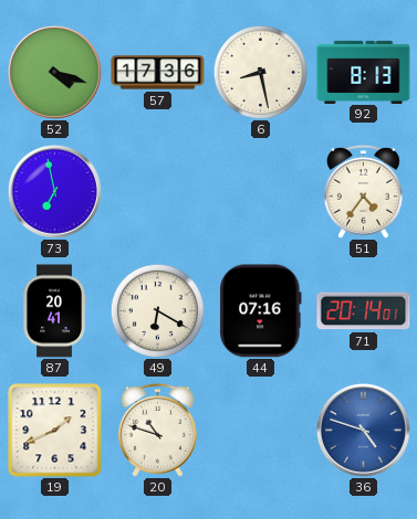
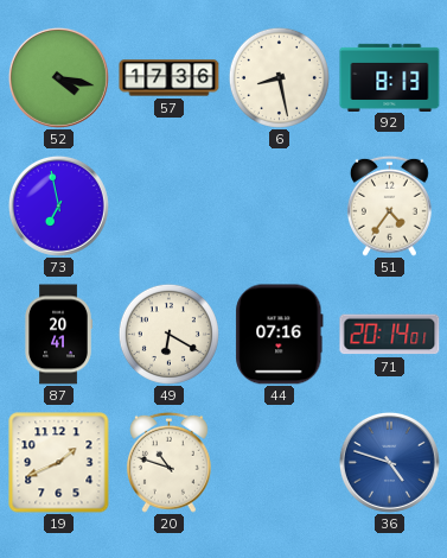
52: 4:18 -> 4:17
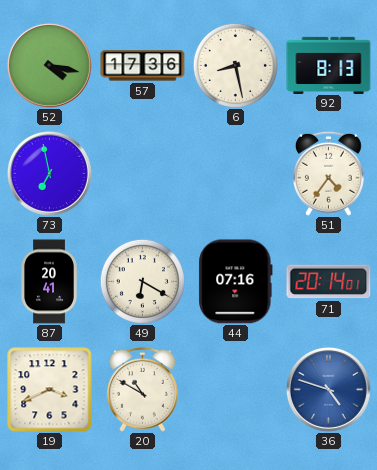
19: 1:41 -> 3:41
20: 10:48 -> 10:50
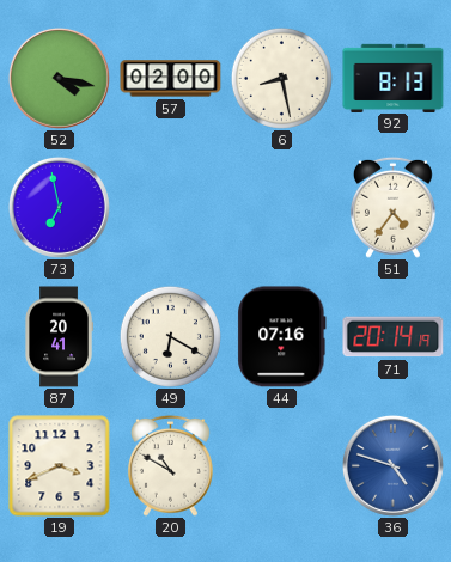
57: 17:36 -> 02:00
71: 20:14:01 -> 20:14:19
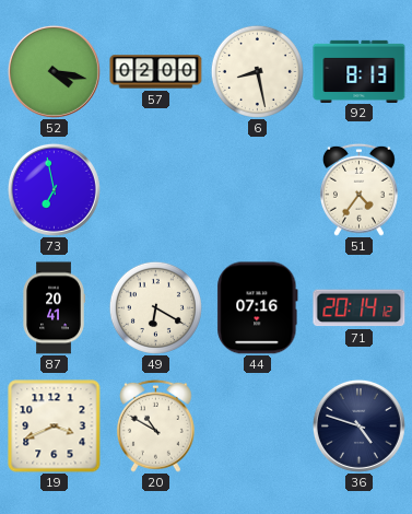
71: 20:14:19 -> 20:14:12
36 dial: blue -> navy
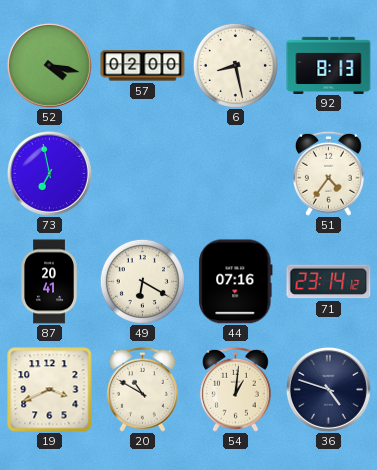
71: 20:14 -> 23:14
54: none -> 1:01
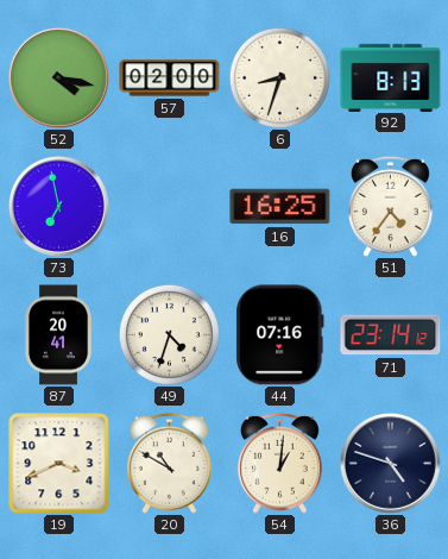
6: 8:28 -> 8:33
16: none -> 16:25
49: 6:20 -> 4:33
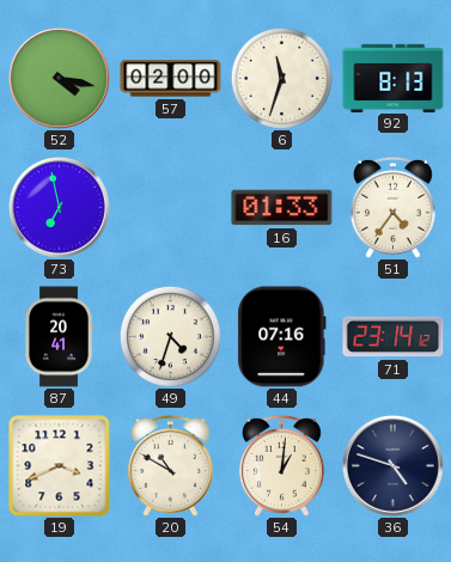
6: 8:33 -> 11:33
16: 16:25 -> 01:33
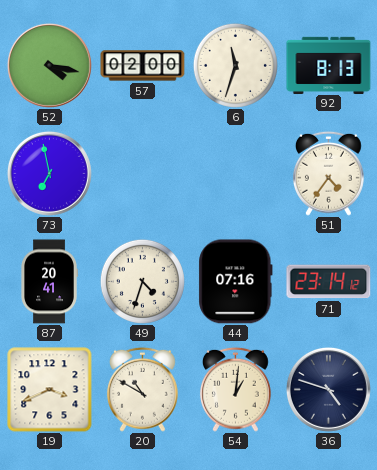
16: 01:33 -> none
